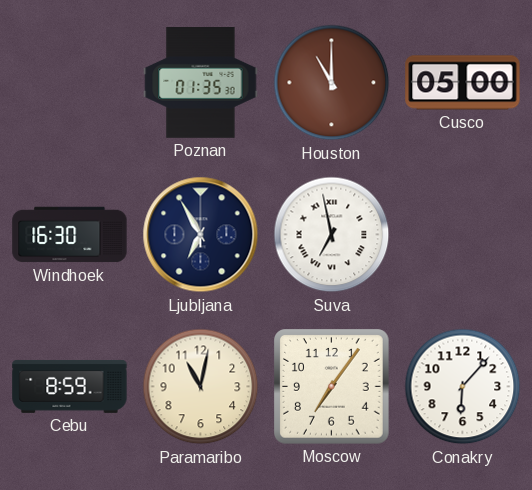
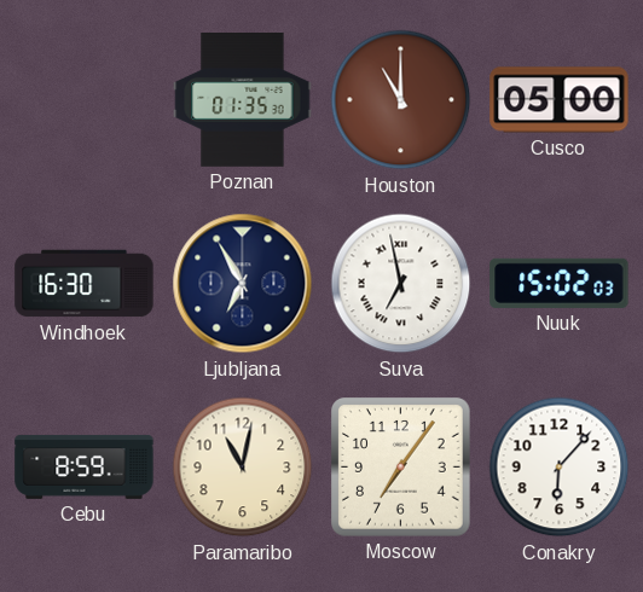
Nuuk: none -> 15:02
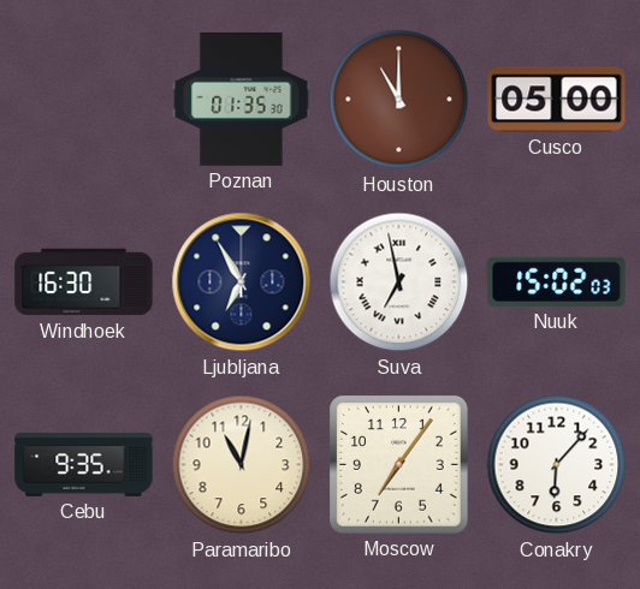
Cebu: 8:59 -> 9:35
